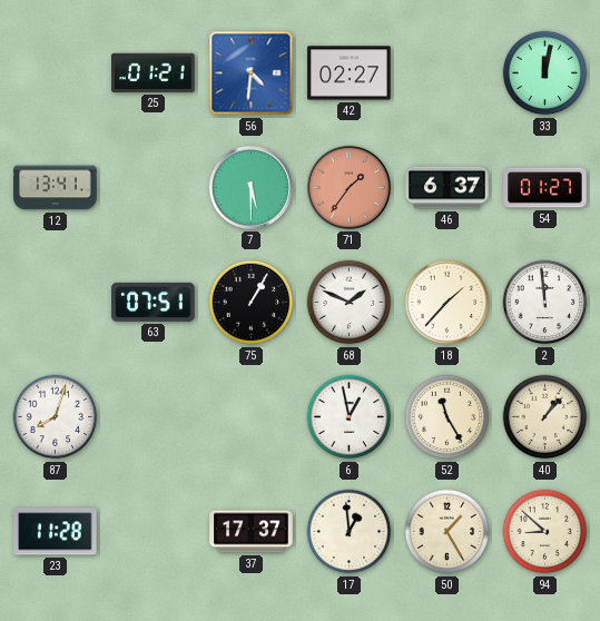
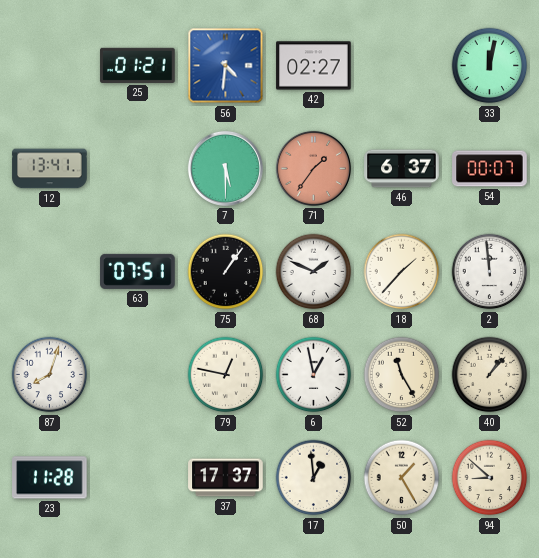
54: 01:27 -> 00:07
75: 1:05 -> 1:06
79: none -> 12:47
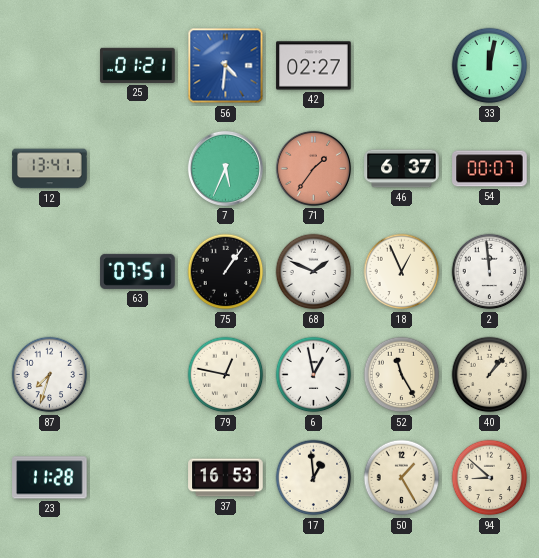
7: 5:30 -> 5:34
18: 1:37 -> 12:56
87: 8:03 -> 7:33
37: 17:37 -> 16:53
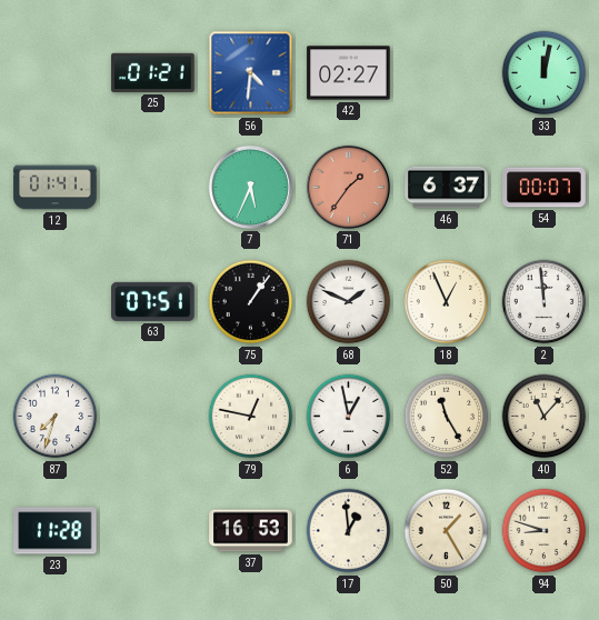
12: 13:41 -> 01:41
40: 1:07 -> 11:07
94: 8:52 -> 8:48
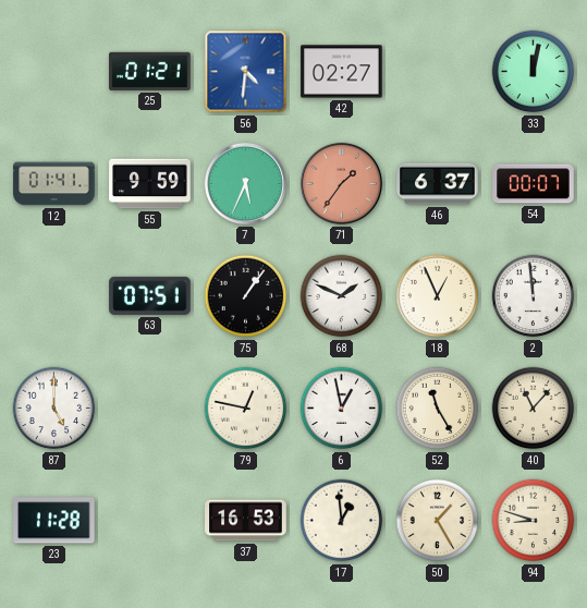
55: none -> 9:59
87: 7:33 -> 5:00
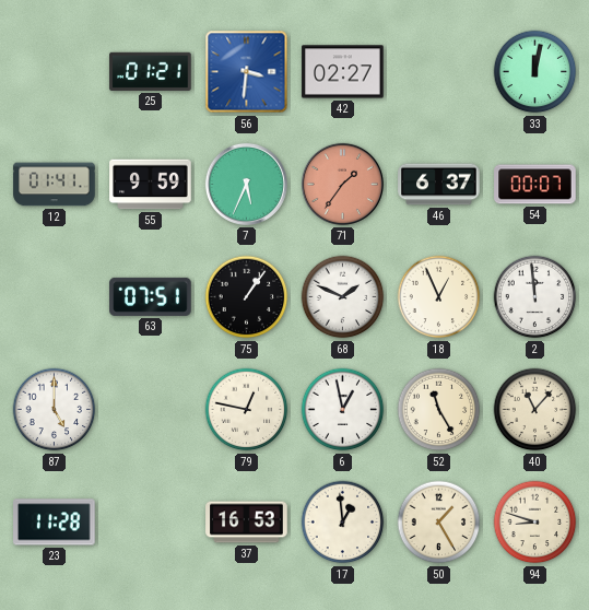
56: 4:31 -> 3:31
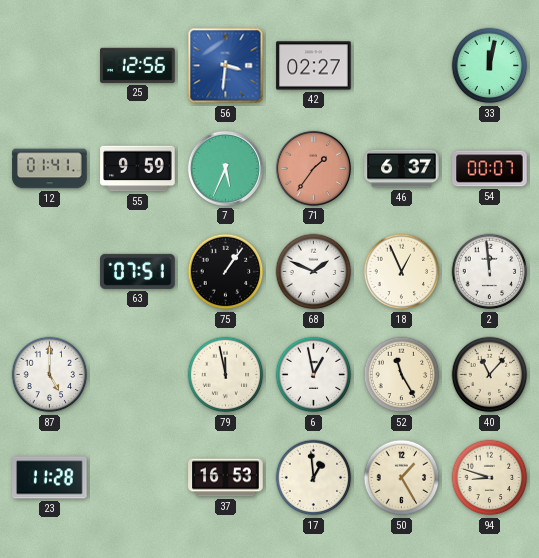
25: 01:21 -> 12:56
79: 12:47 -> 11:58
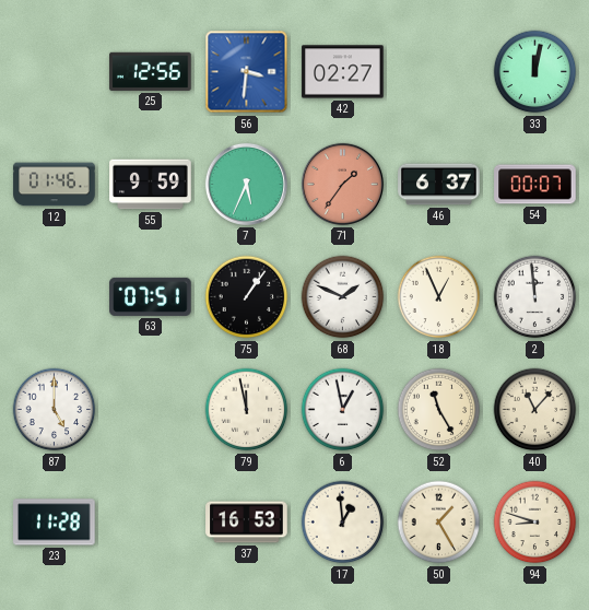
12: 01:41 -> 01:46
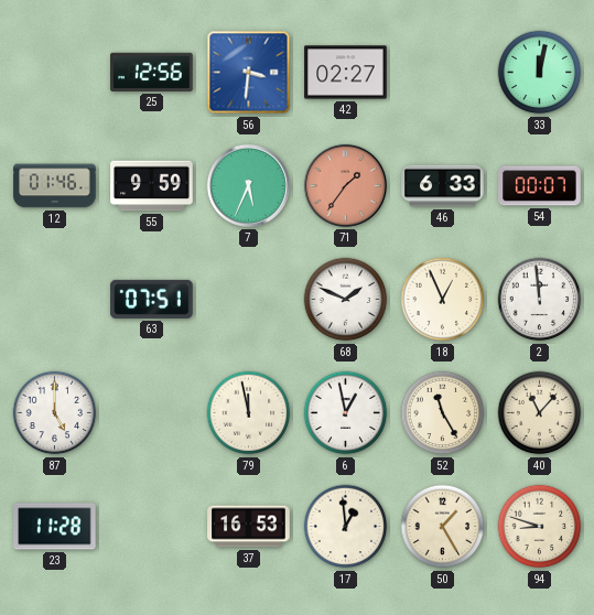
46: 6:37 -> 6:33
75: 1:06 -> none
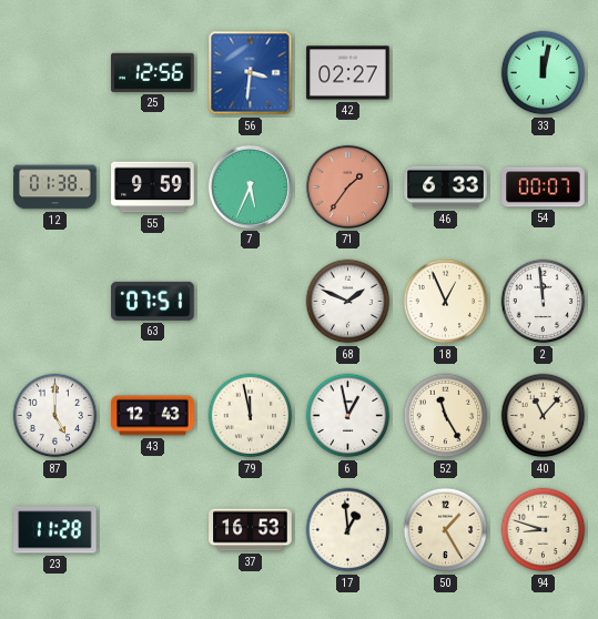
12: 01:46 -> 01:38
43: none -> 12:43
